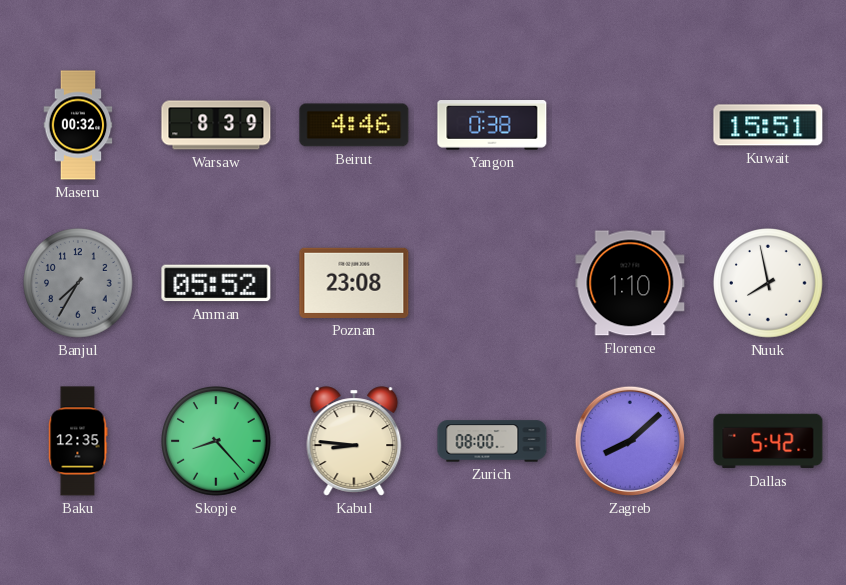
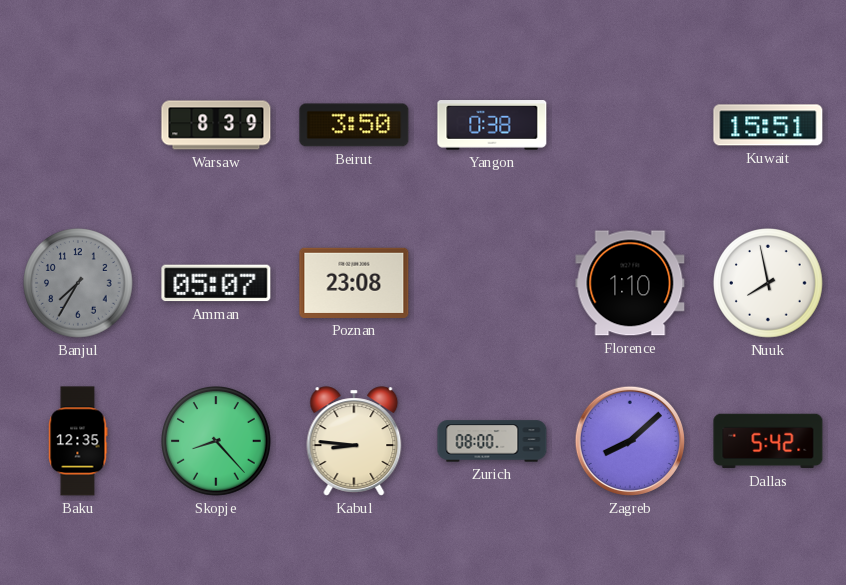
Maseru: 00:32 -> none
Beirut: 4:46 -> 3:50
Amman: 05:52 -> 05:07
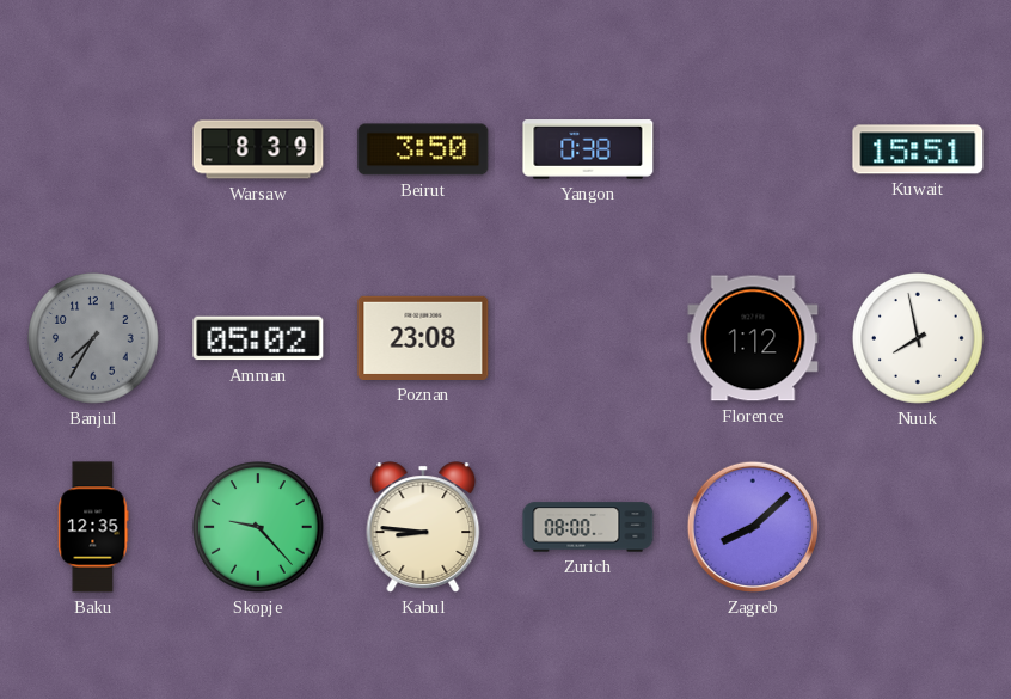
Amman: 05:07 -> 05:02
Florence: 1:10 -> 1:12
Skopje: 8:23 -> 9:23
Dallas: 5:42 -> none
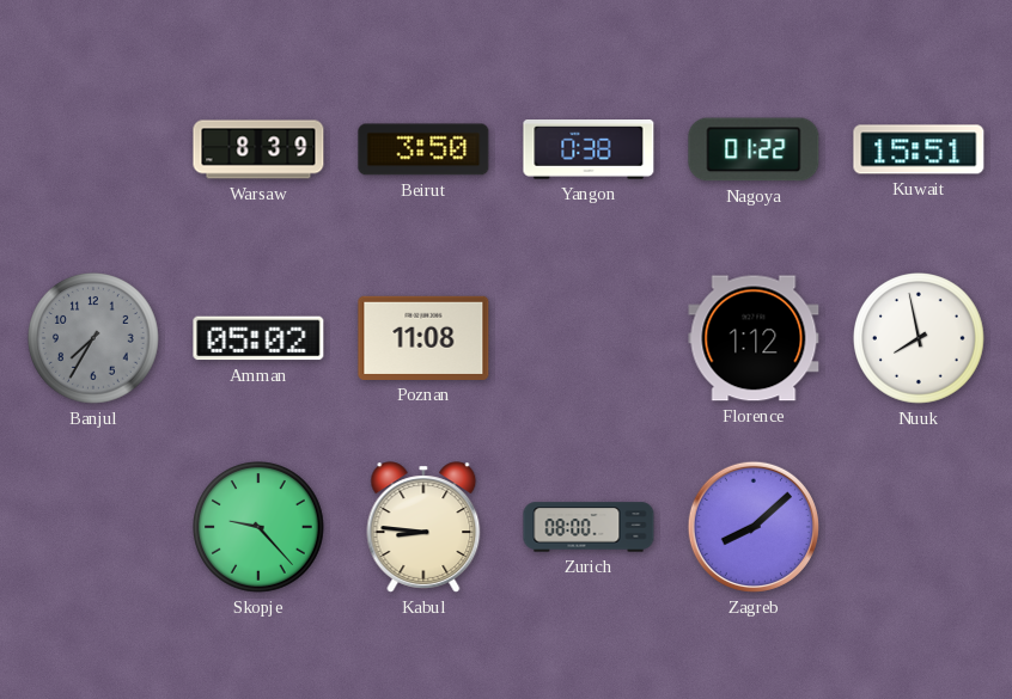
Nagoya: none -> 01:22
Poznan: 23:08 -> 11:08
Baku: 12:35 -> none
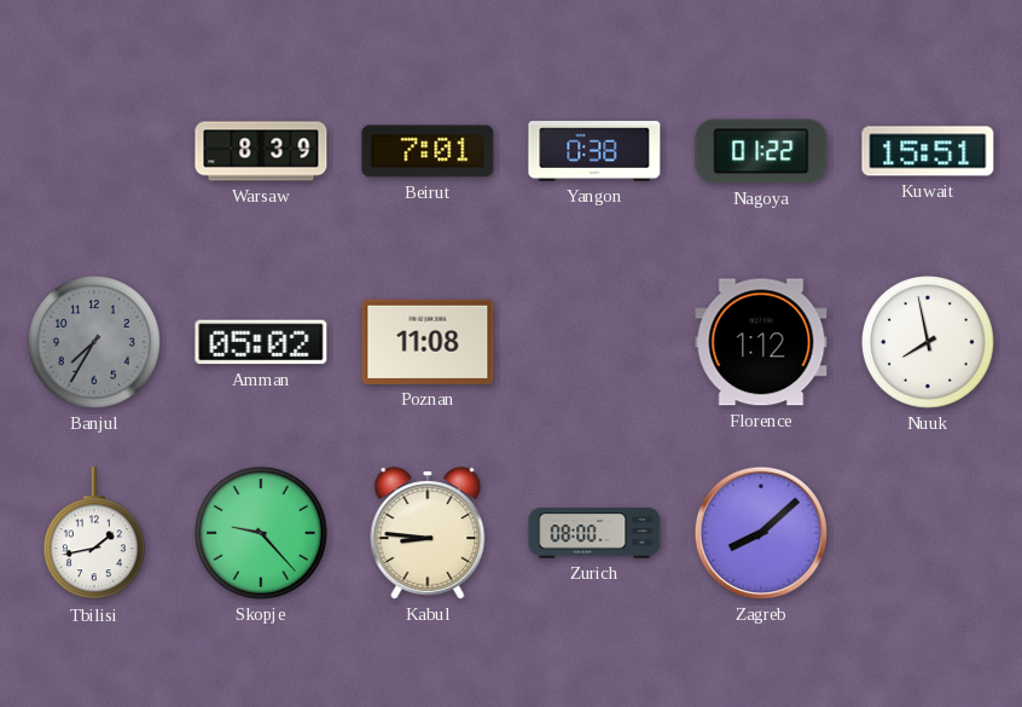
Beirut: 3:50 -> 7:01
Tbilisi: none -> 1:43
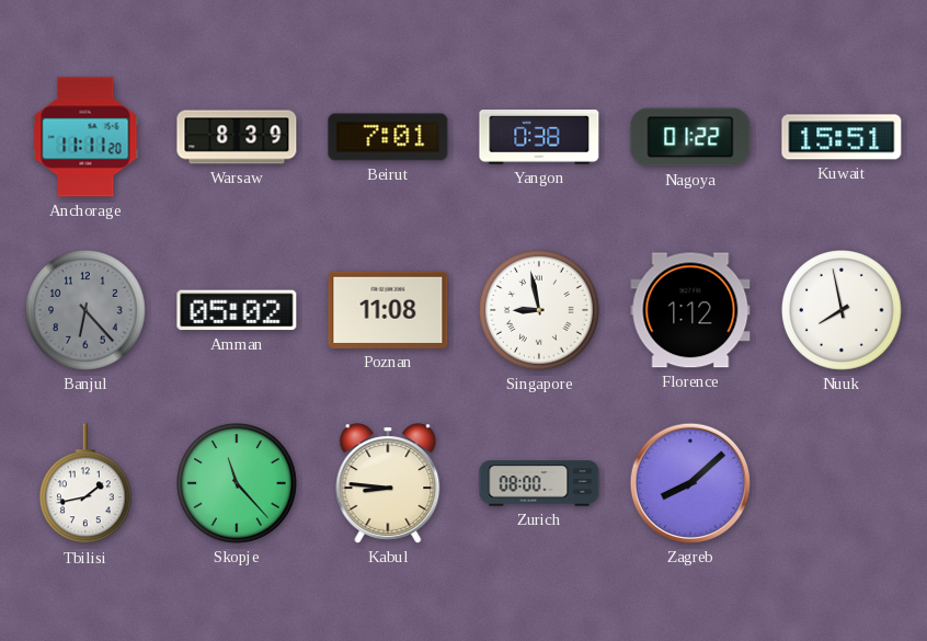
Anchorage: none -> 11:11
Banjul: 7:35 -> 6:23
Singapore: none -> 8:58
Skopje: 9:23 -> 11:23
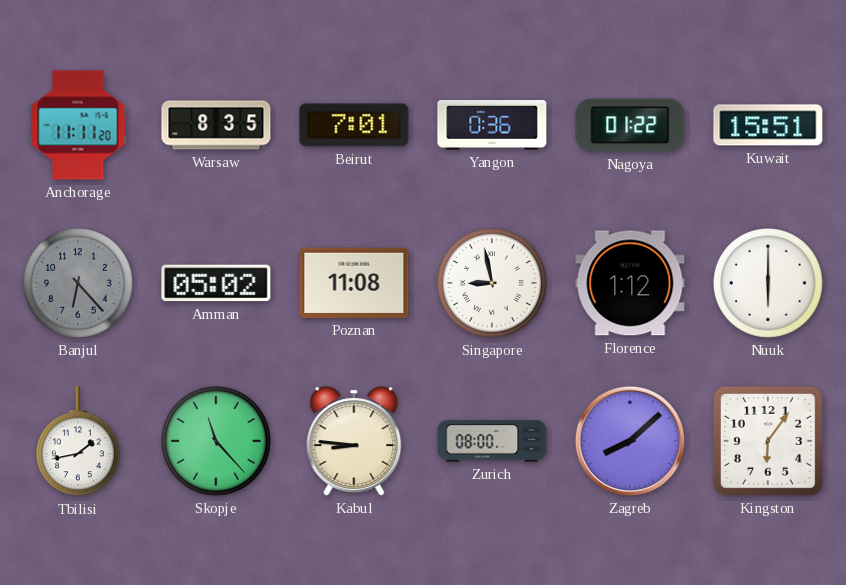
Warsaw: 8:39 -> 8:35
Yangon: 0:38 -> 0:36
Nuuk: 7:58 -> 6:00
Kingston: none -> 6:06
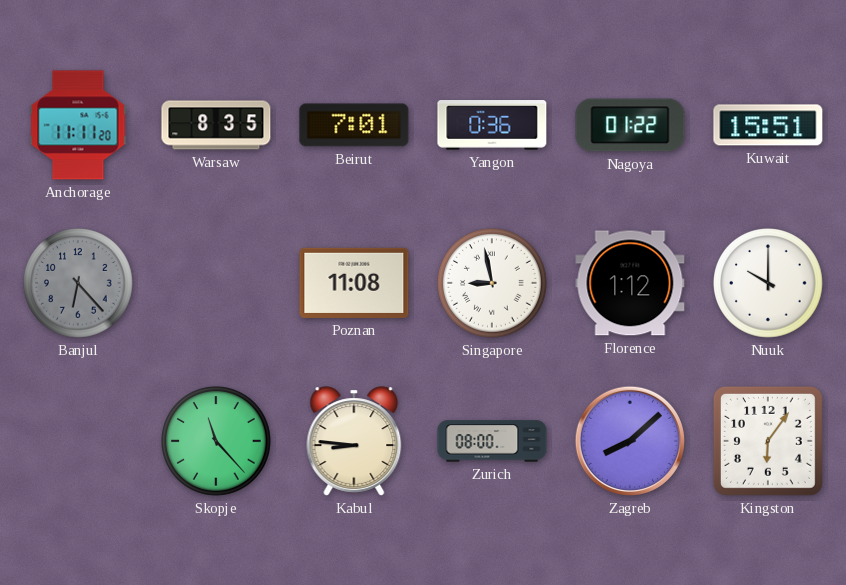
Amman: 05:02 -> none
Nuuk: 6:00 -> 10:00
Tbilisi: 1:43 -> none
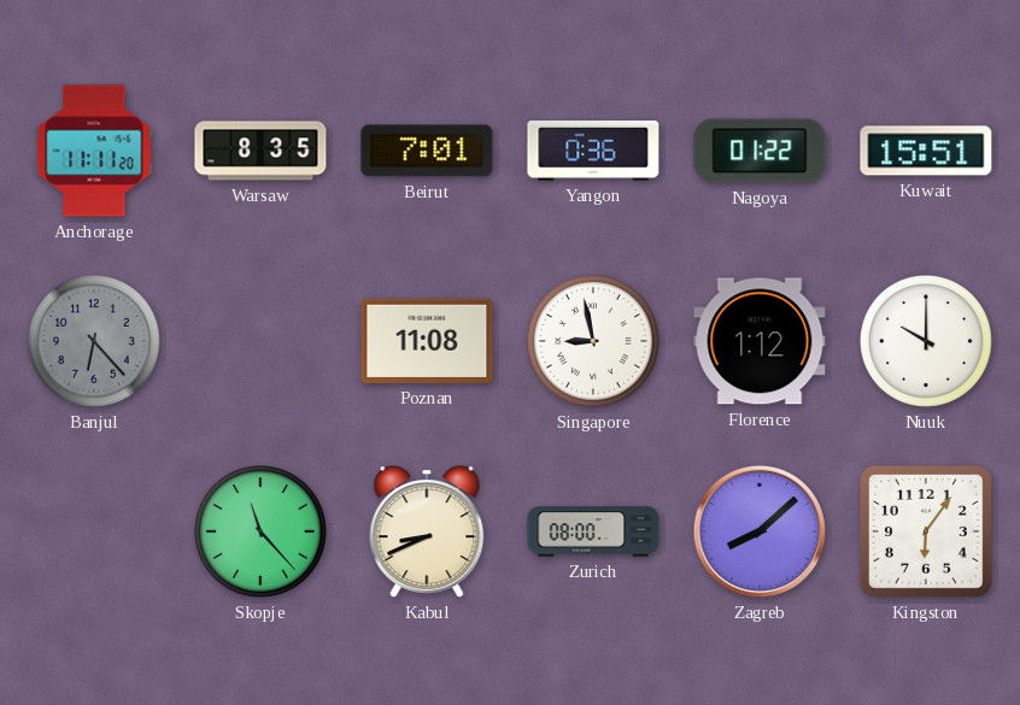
Kabul: 8:46 -> 8:41
